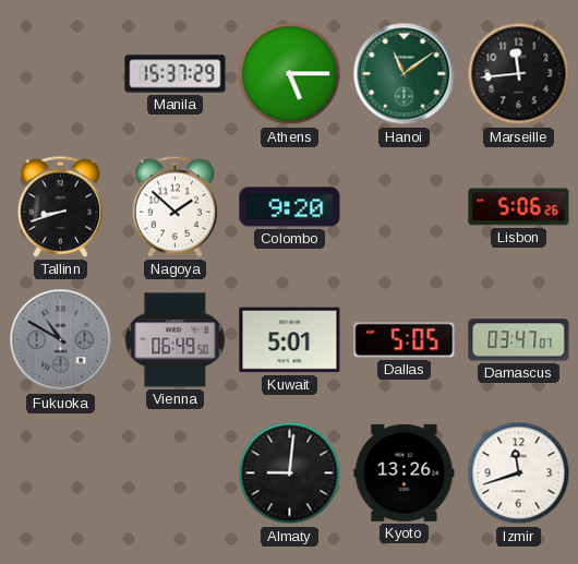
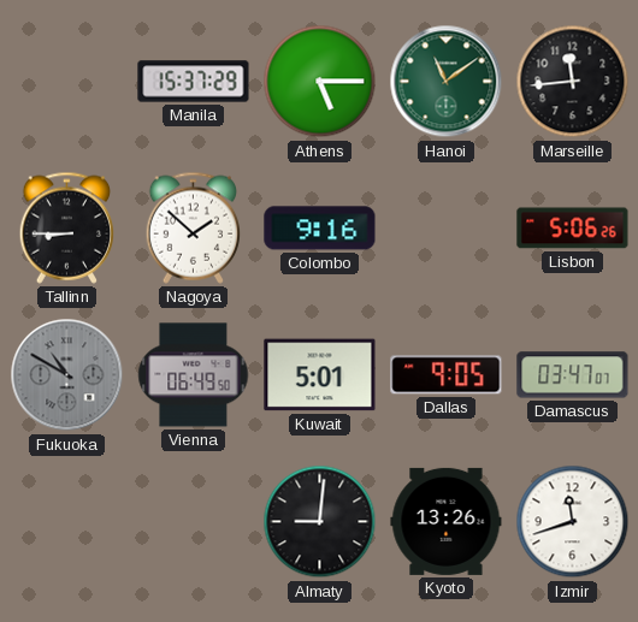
Tallinn: 8:42 -> 8:45
Colombo: 9:20 -> 9:16
Dallas: 5:05 -> 9:05
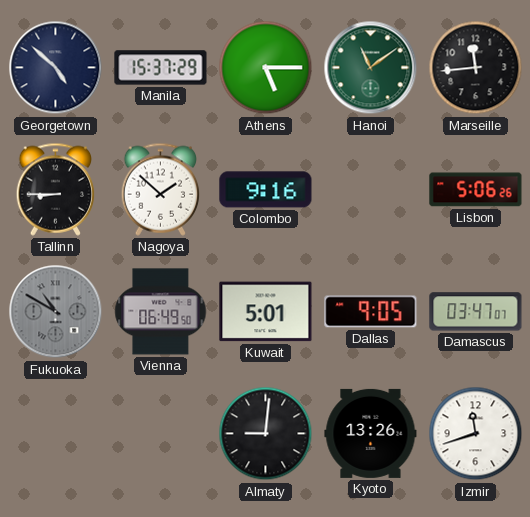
Georgetown: none -> 4:52
